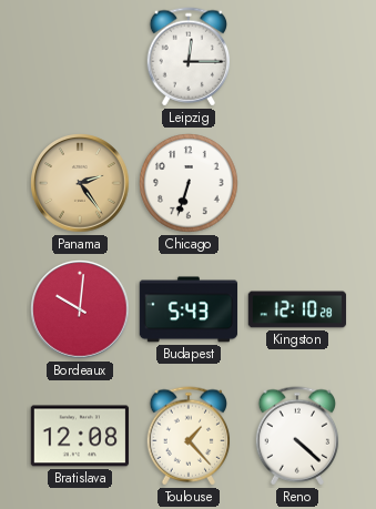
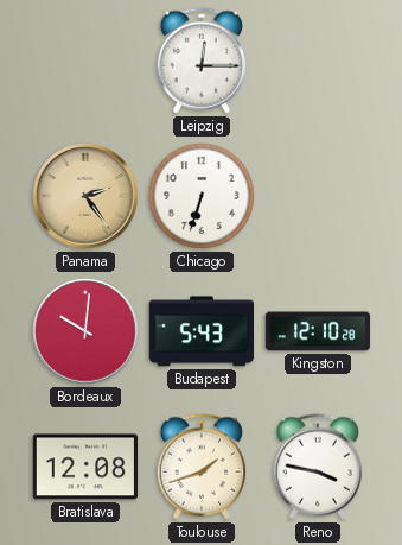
Toulouse: 1:23 -> 1:42
Reno: 4:22 -> 3:47
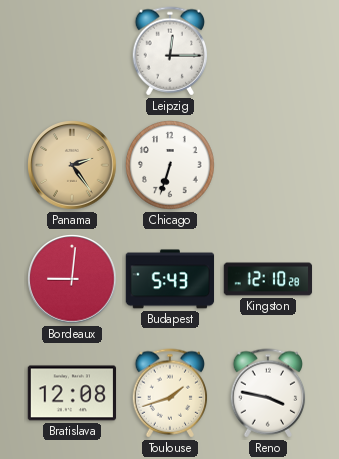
Bordeaux: 10:01 -> 9:01
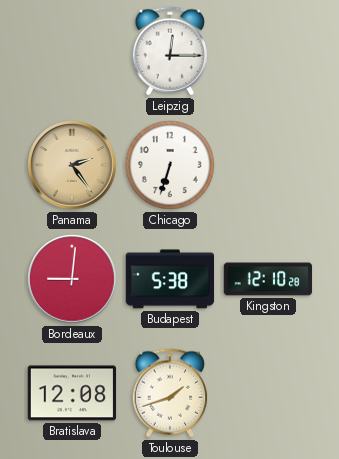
Budapest: 5:43 -> 5:38
Reno: 3:47 -> none
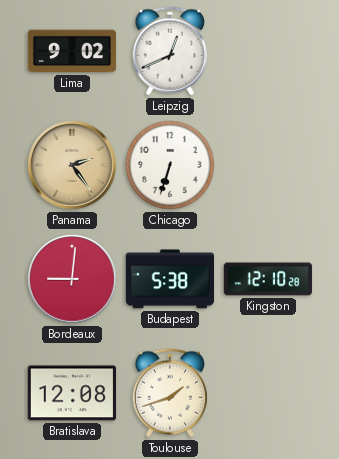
Lima: none -> 9:02
Leipzig: 12:15 -> 12:41
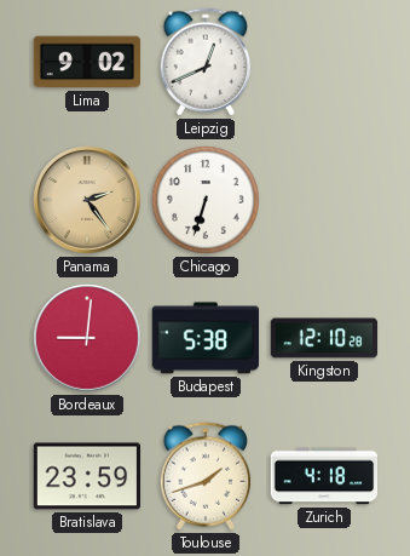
Bratislava: 12:08 -> 23:59
Zurich: none -> 4:18
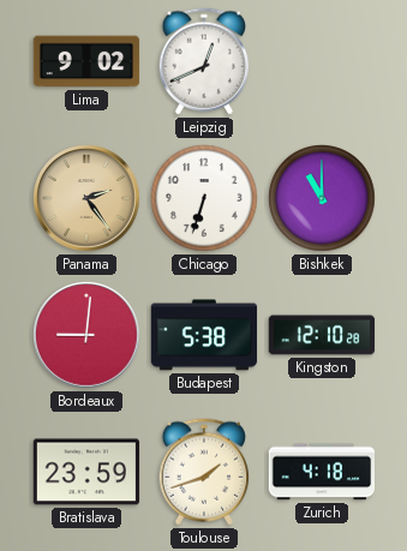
Bishkek: none -> 11:00
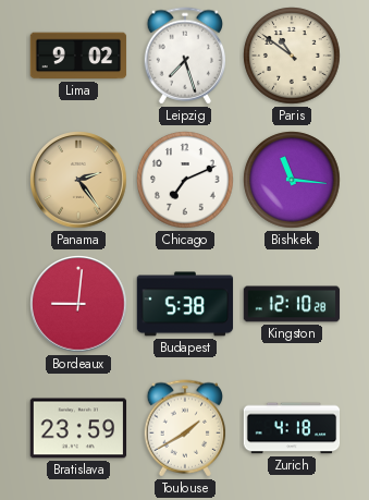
Leipzig: 12:41 -> 7:27
Paris: none -> 10:51
Chicago: 6:33 -> 7:11
Bishkek: 11:00 -> 11:16
Toulouse: 1:42 -> 1:40
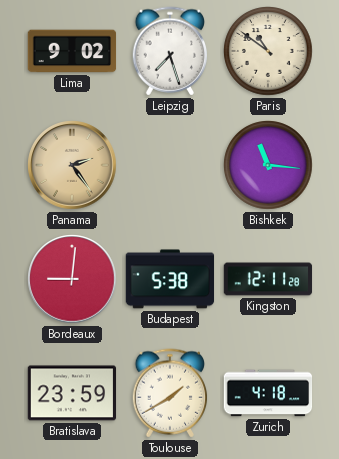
Chicago: 7:11 -> none
Kingston: 12:10 -> 12:11
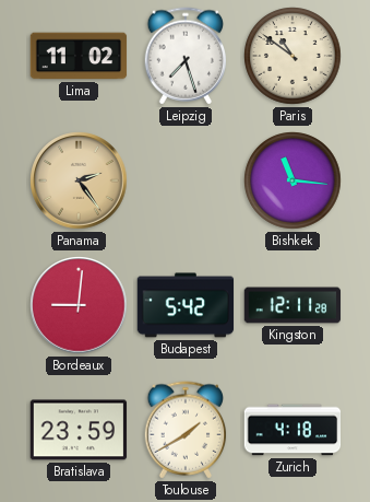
Lima: 9:02 -> 11:02
Budapest: 5:38 -> 5:42
